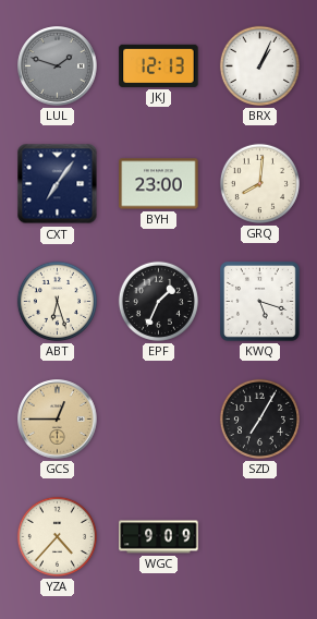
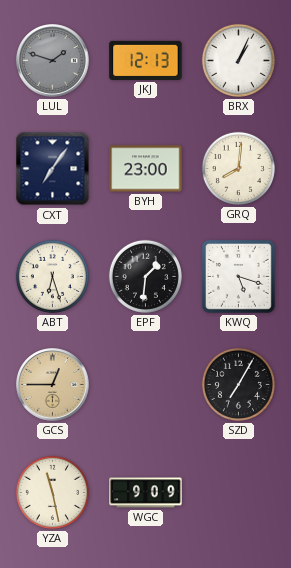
EPF: 1:34 -> 1:31
YZA: 4:37 -> 11:28
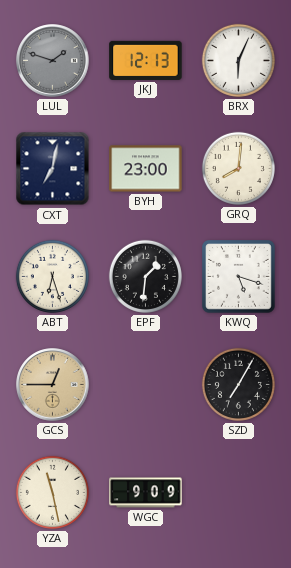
BRX: 1:04 -> 6:04
CXT: 7:06 -> 7:02
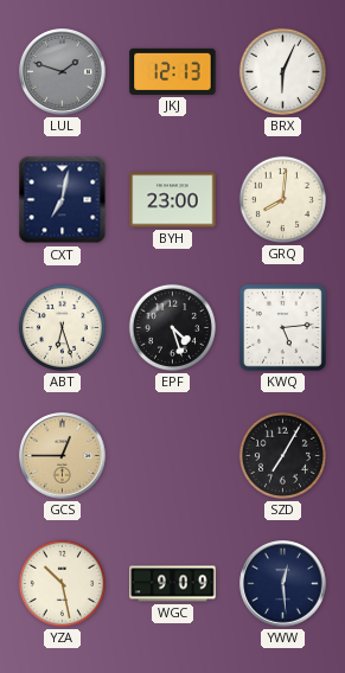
EPF: 1:31 -> 4:27
KWQ: 5:18 -> 5:14
YZA: 11:28 -> 10:28
YWW: none -> 12:29
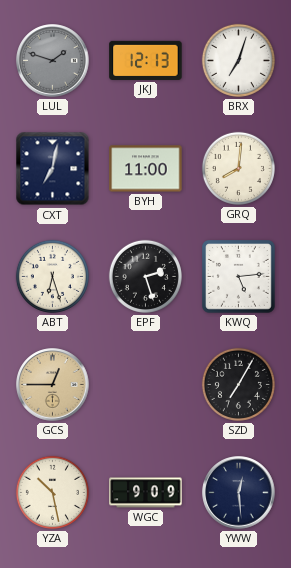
BRX: 6:04 -> 7:03
BYH: 23:00 -> 11:00
EPF: 4:27 -> 2:27
